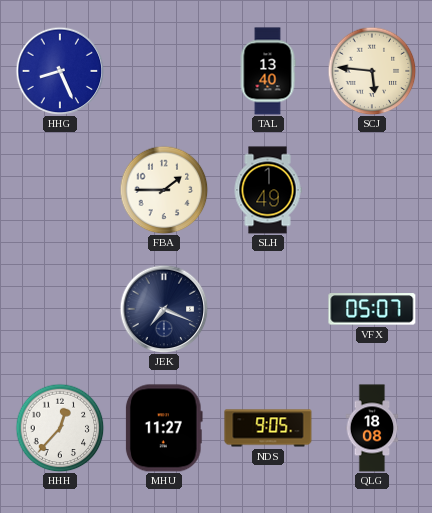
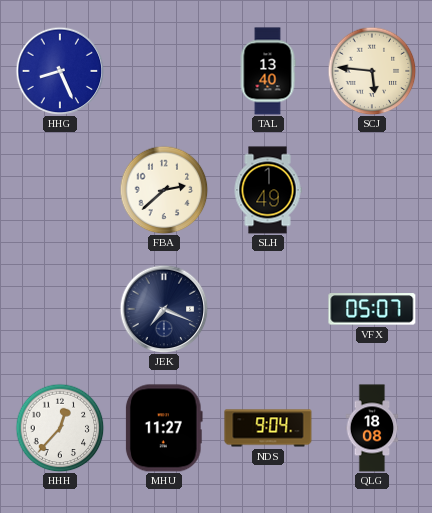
FBA: 1:45 -> 2:38
NDS: 9:05 -> 9:04
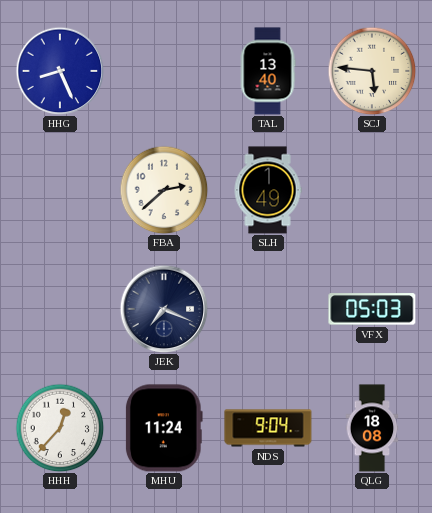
VFX: 05:07 -> 05:03
MHU: 11:27 -> 11:24
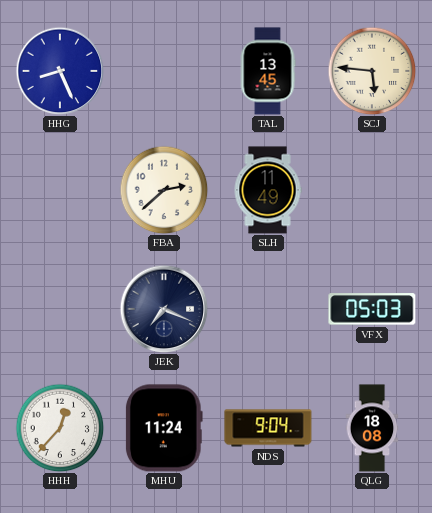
TAL: 13:40 -> 13:45
SLH: 1:49 -> 11:49
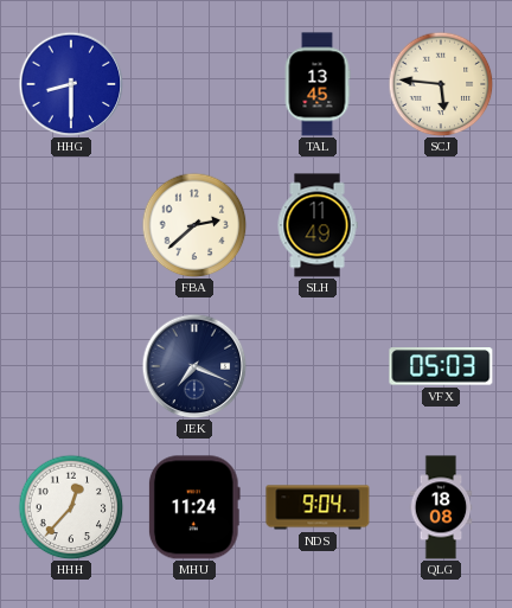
HHG: 8:26 -> 8:30
